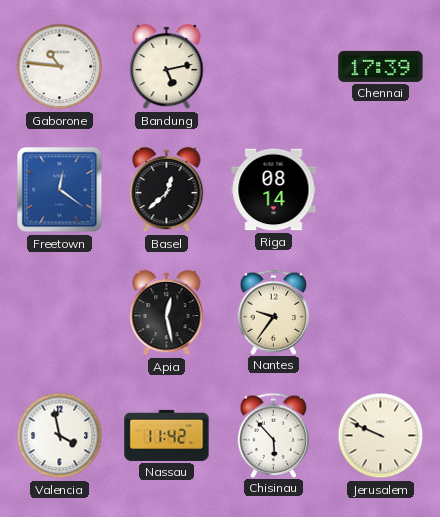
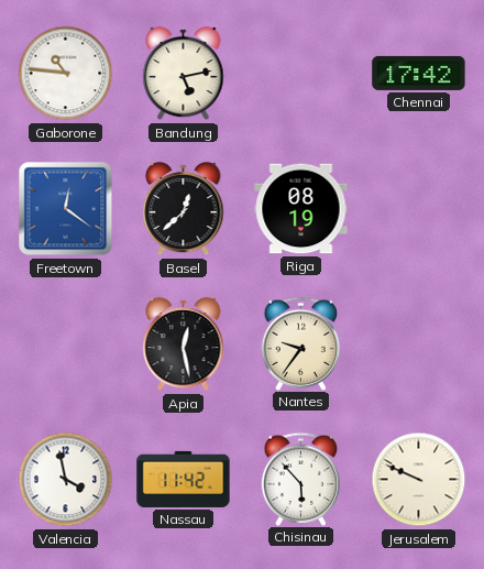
Chennai: 17:39 -> 17:42
Riga: 08:14 -> 08:19
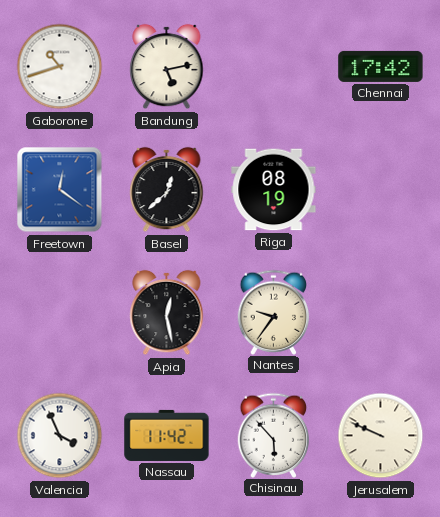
Gaborone: 10:46 -> 10:42
Valencia: 3:58 -> 3:56
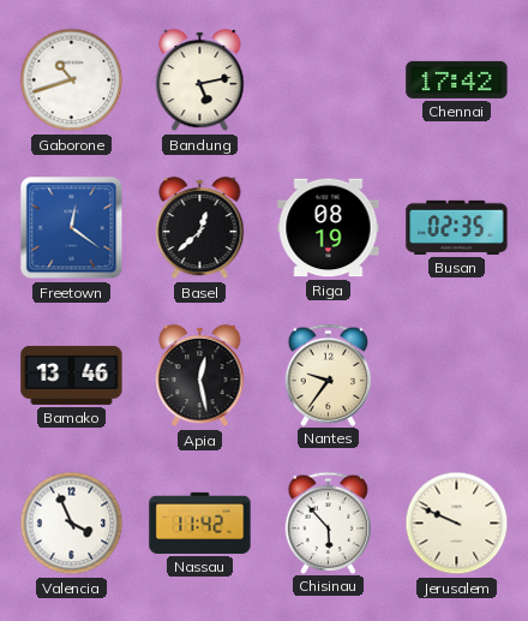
Busan: none -> 02:35
Bamako: none -> 13:46
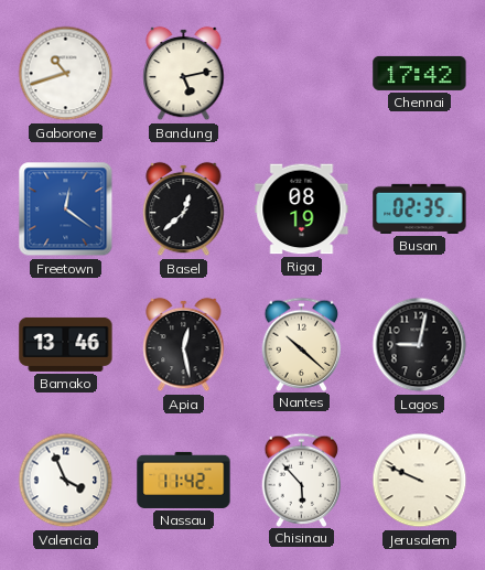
Nantes: 9:36 -> 10:22
Lagos: none -> 9:02
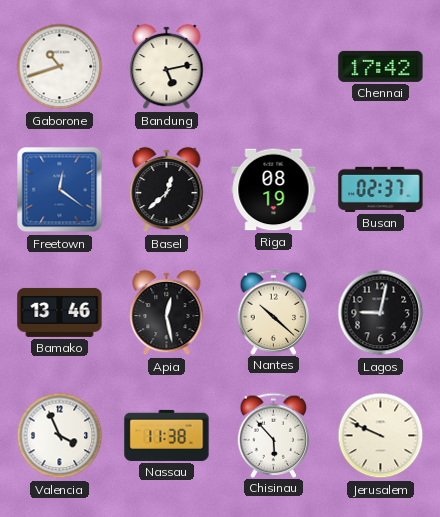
Busan: 02:35 -> 02:37
Nassau: 11:42 -> 11:38
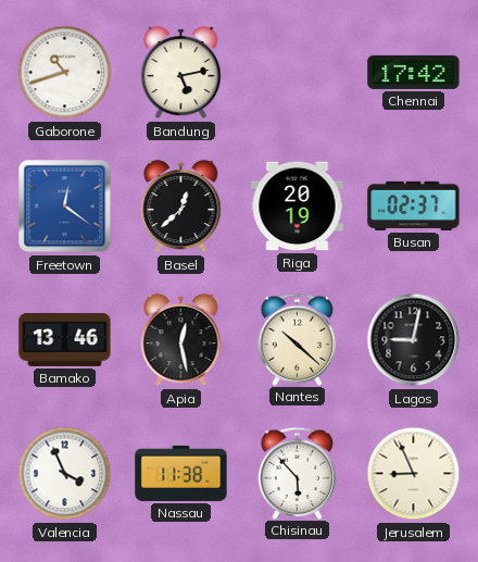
Riga: 08:19 -> 20:19
Jerusalem: 9:49 -> 8:56
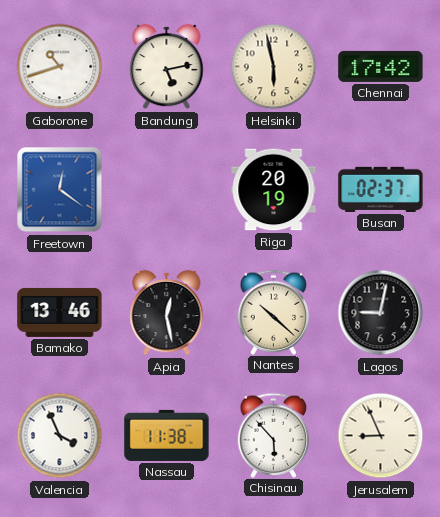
Helsinki: none -> 5:58
Basel: 12:38 -> none
